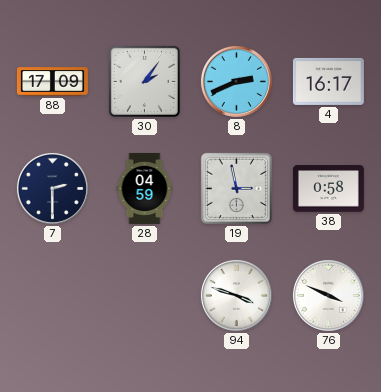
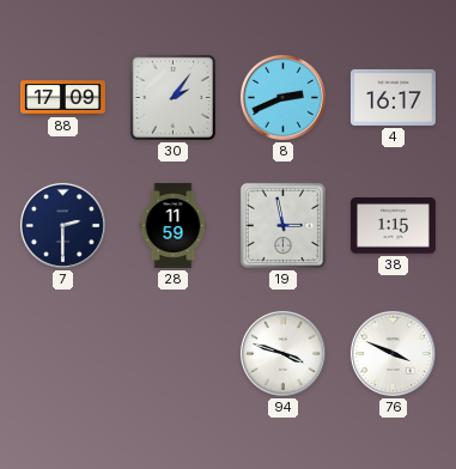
28: 04:59 -> 11:59
38: 0:58 -> 1:15
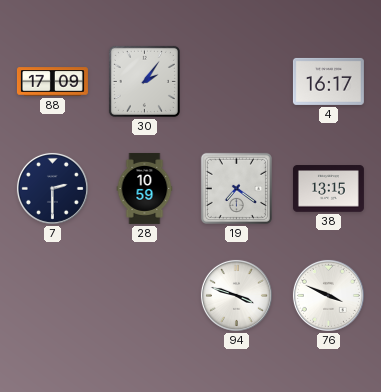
8: 2:41 -> none
28: 11:59 -> 10:59
19: 2:58 -> 7:21
38: 1:15 -> 13:15
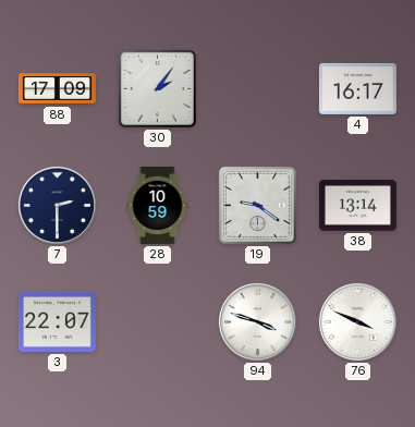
19: 7:21 -> 9:21
38: 13:15 -> 13:14
3: none -> 22:07
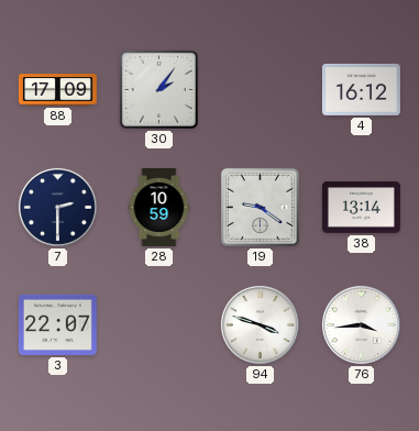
4: 16:17 -> 16:12
76: 3:49 -> 3:44
